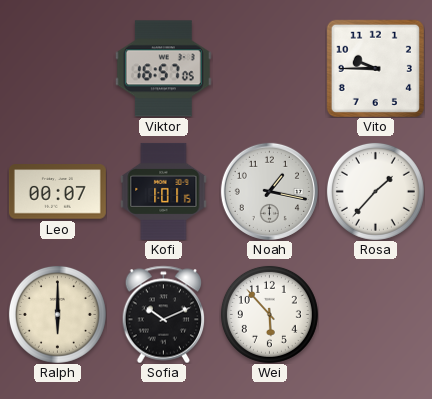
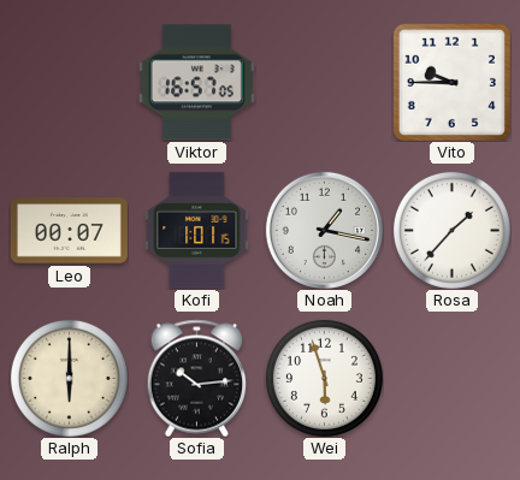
Sofia: 10:11 -> 10:14
Wei: 5:53 -> 5:57
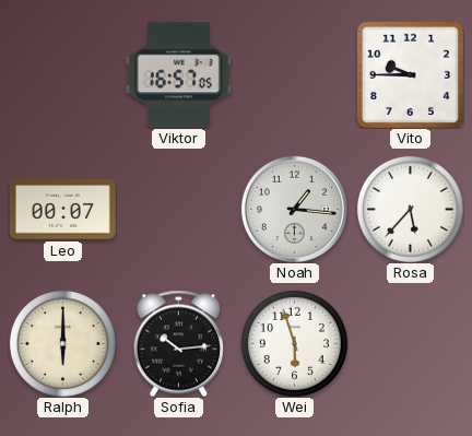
Kofi: 1:01 -> none
Noah: 1:17 -> 1:16
Rosa: 1:37 -> 5:37
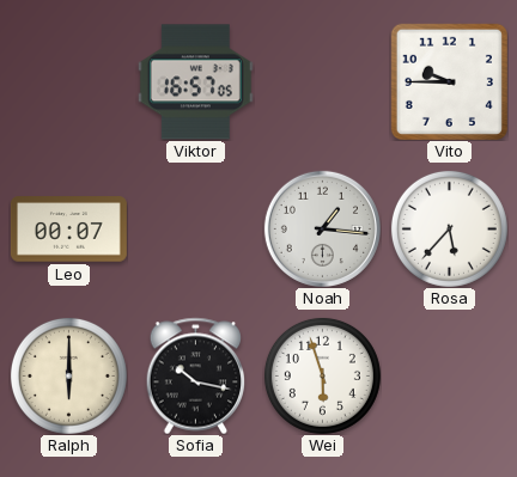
Sofia: 10:14 -> 10:17
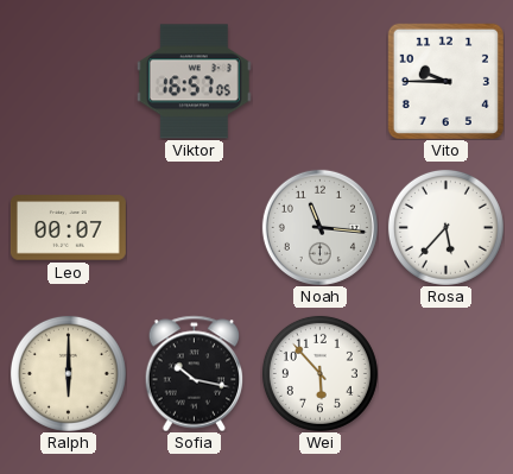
Noah: 1:16 -> 11:16
Wei: 5:57 -> 5:53
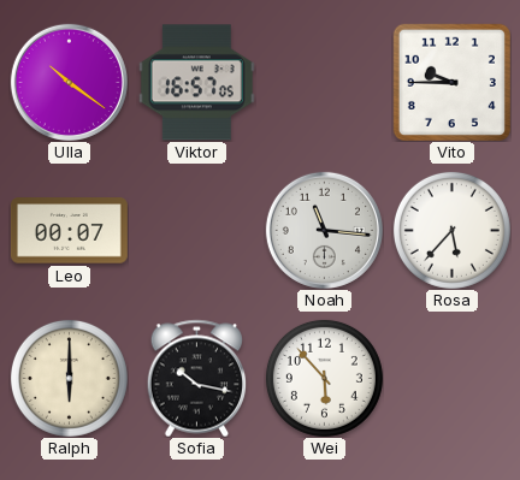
Ulla: none -> 10:21
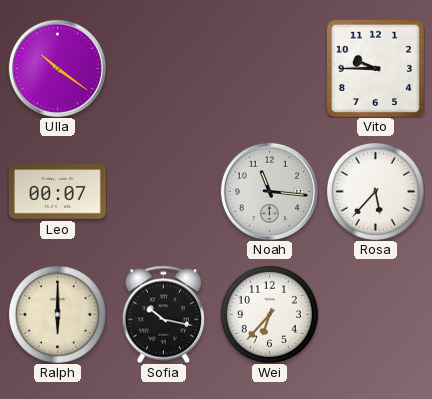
Viktor: 16:57 -> none
Wei: 5:53 -> 6:37
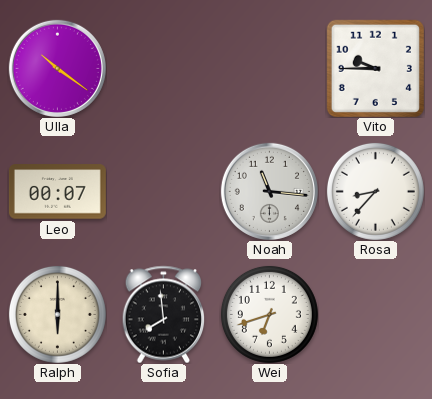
Rosa: 5:37 -> 8:37
Sofia: 10:17 -> 7:59
Wei: 6:37 -> 6:42
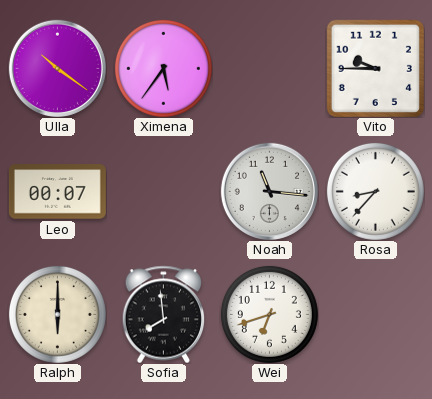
Ximena: none -> 5:36
